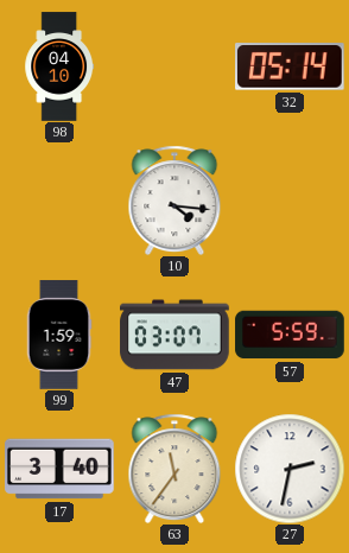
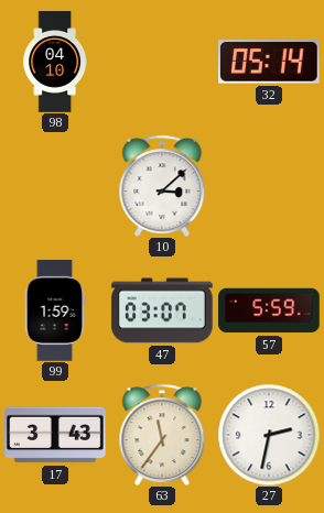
10: 4:16 -> 3:08
17: 3:40 -> 3:43
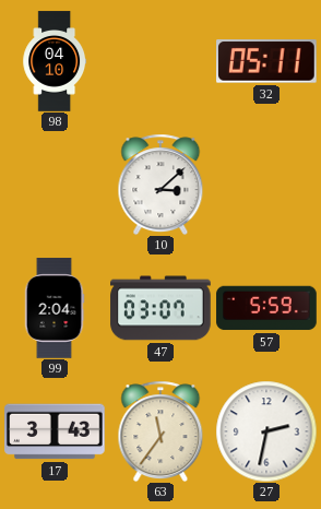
32: 05:14 -> 05:11
99: 1:59 -> 2:04
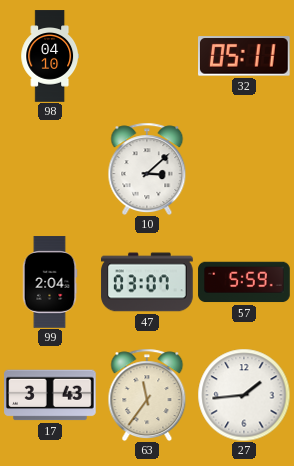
27: 2:32 -> 1:44
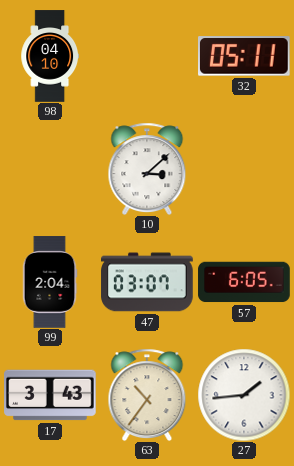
57: 5:59 -> 6:05
63: 11:36 -> 10:36
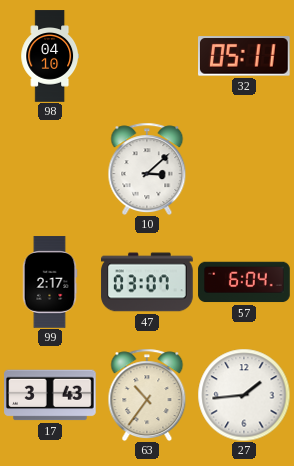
99: 2:04 -> 2:17
57: 6:05 -> 6:04
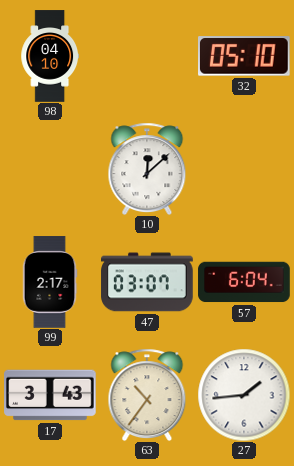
32: 05:11 -> 05:10
10: 3:08 -> 12:08
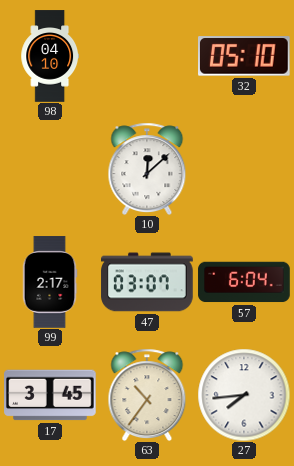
17: 3:43 -> 3:45
27: 1:44 -> 7:44
